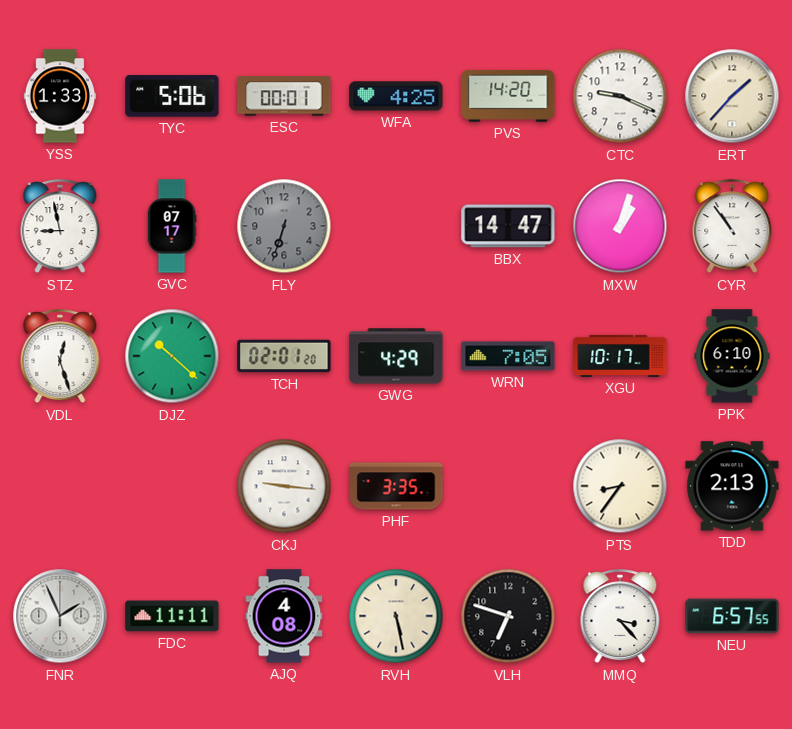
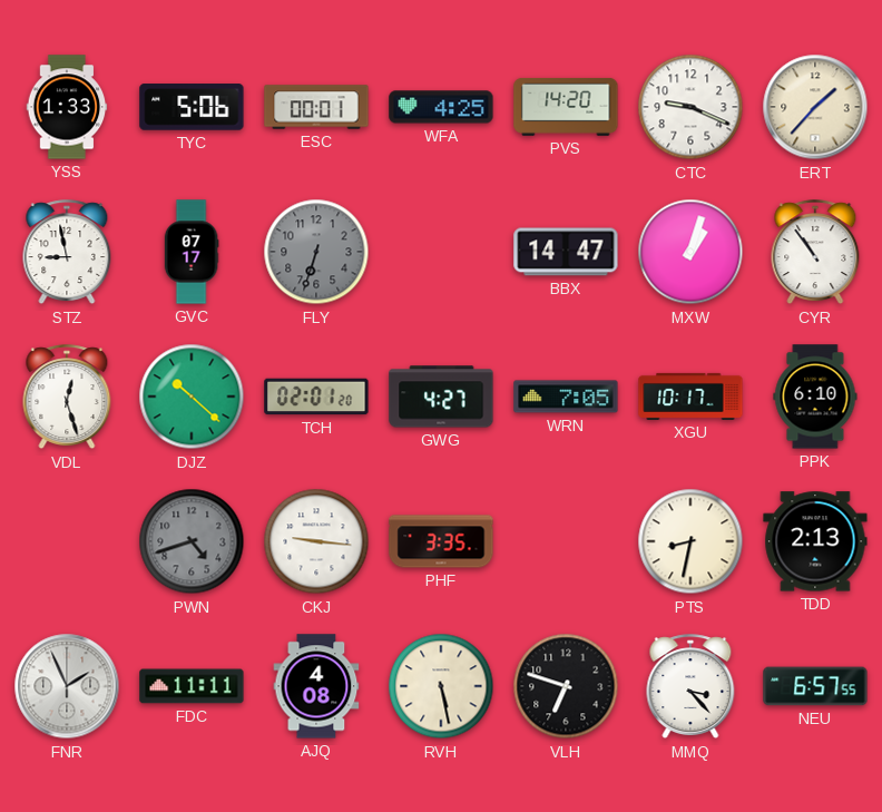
GWG: 4:29 -> 4:27
PWN: none -> 4:42
PTS: 8:36 -> 8:32
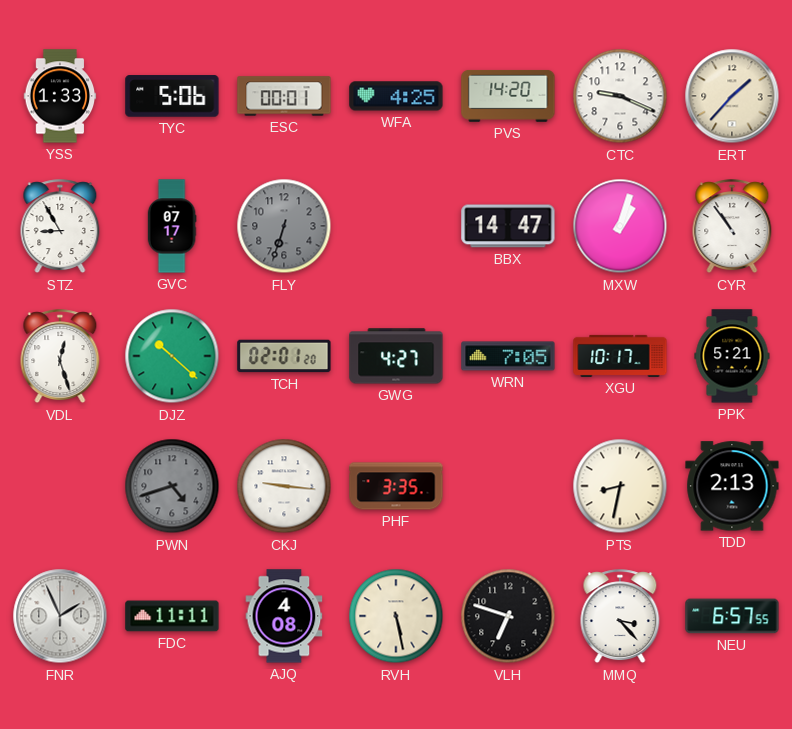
STZ: 8:58 -> 8:55
PPK: 6:10 -> 5:21
